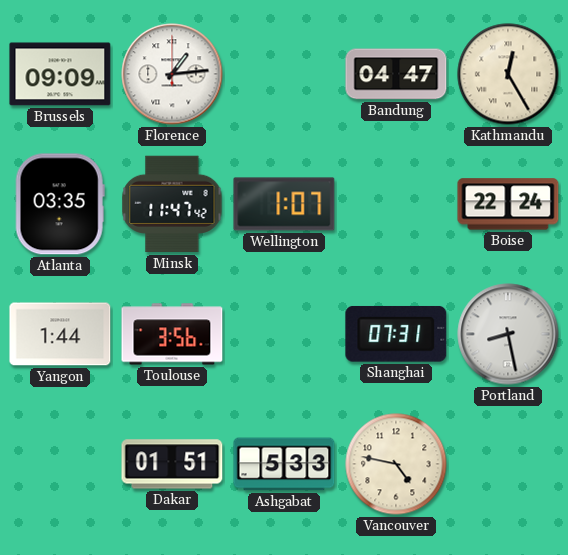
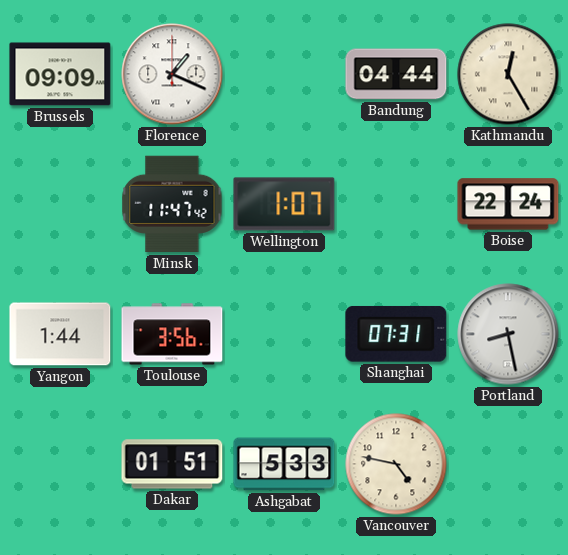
Florence: 1:14 -> 1:19
Bandung: 04:47 -> 04:44
Atlanta: 03:35 -> none
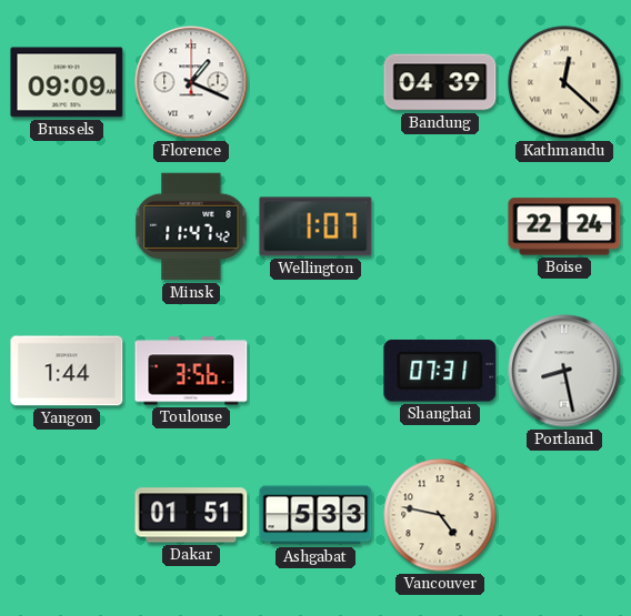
Bandung: 04:44 -> 04:39
Kathmandu: 12:25 -> 12:22
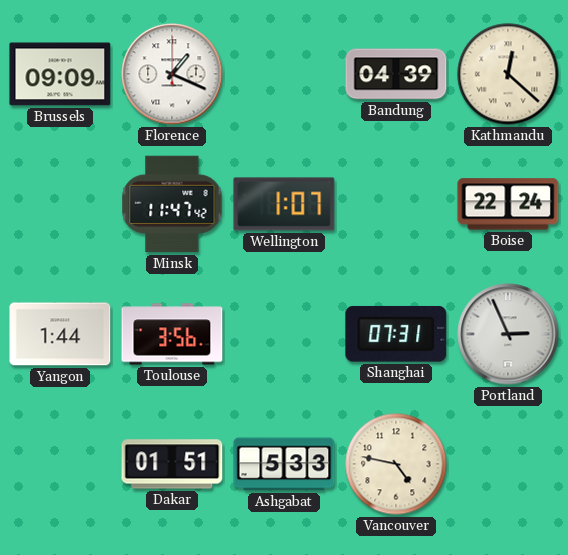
Portland: 8:28 -> 2:56
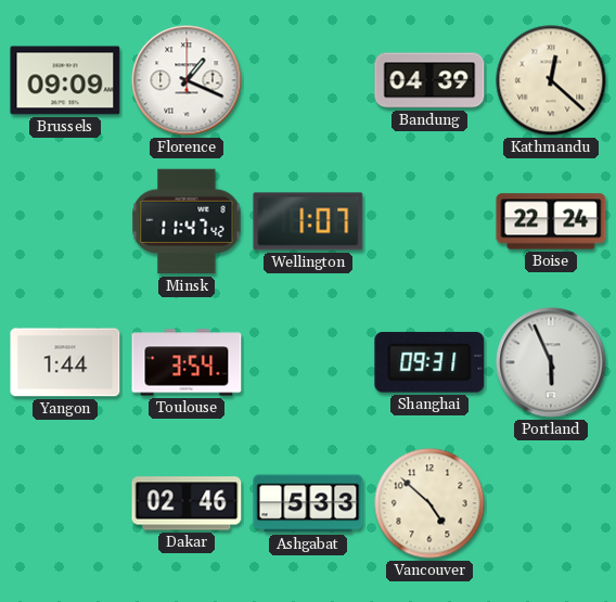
Toulouse: 3:56 -> 3:54
Shanghai: 07:31 -> 09:31
Portland: 2:56 -> 5:56
Dakar: 01:51 -> 02:46
Vancouver: 4:47 -> 4:52
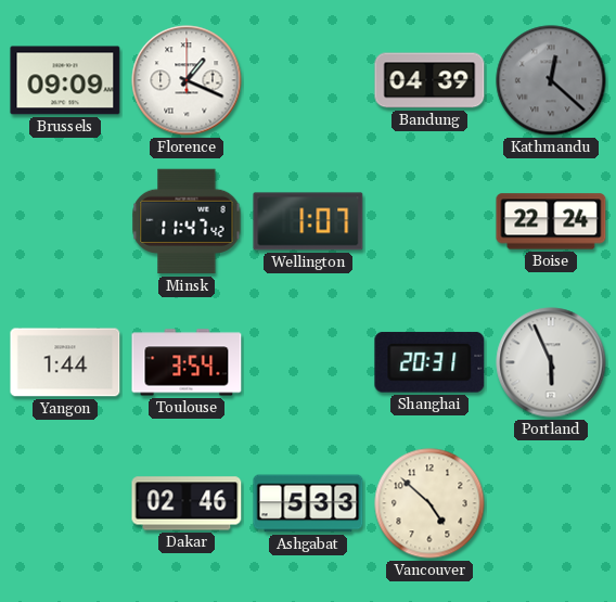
Kathmandu dial: cream -> grey
Shanghai: 09:31 -> 20:31
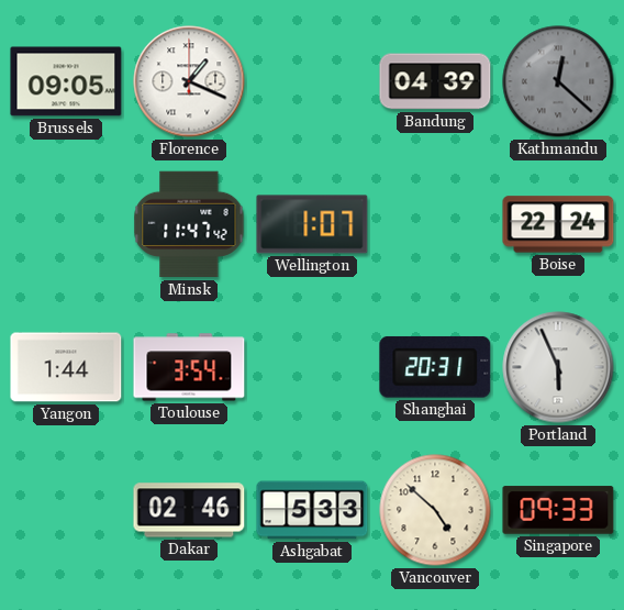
Brussels: 09:09 -> 09:05
Singapore: none -> 09:33
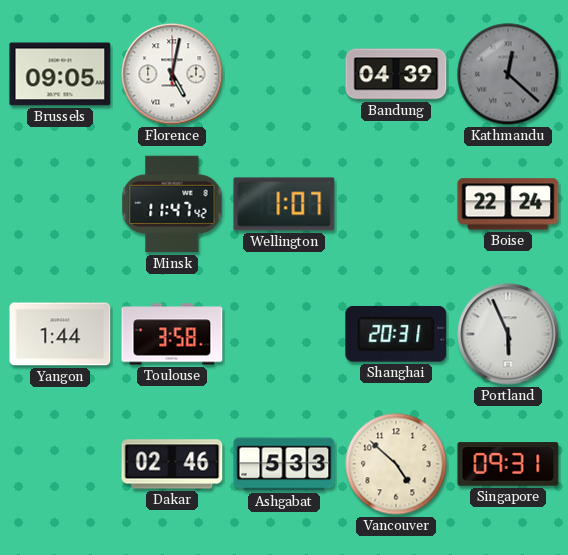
Florence: 1:19 -> 5:02
Toulouse: 3:54 -> 3:58
Singapore: 09:33 -> 09:31
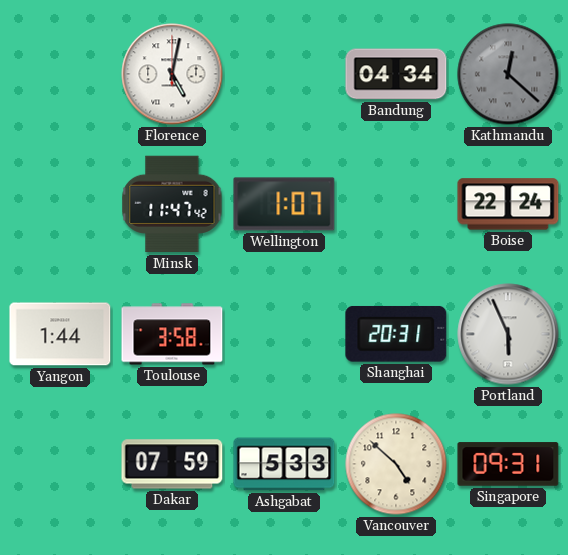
Brussels: 09:05 -> none
Bandung: 04:39 -> 04:34
Dakar: 02:46 -> 07:59
